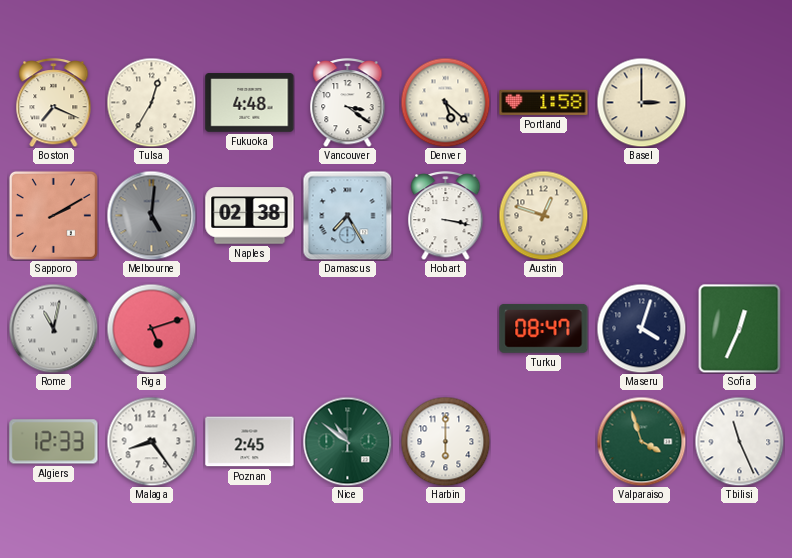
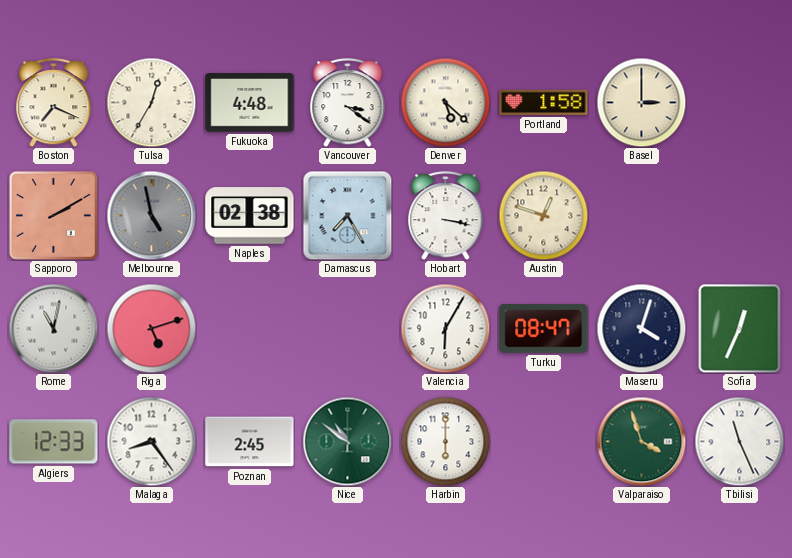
Melbourne: 5:01 -> 4:58
Valencia: none -> 6:05
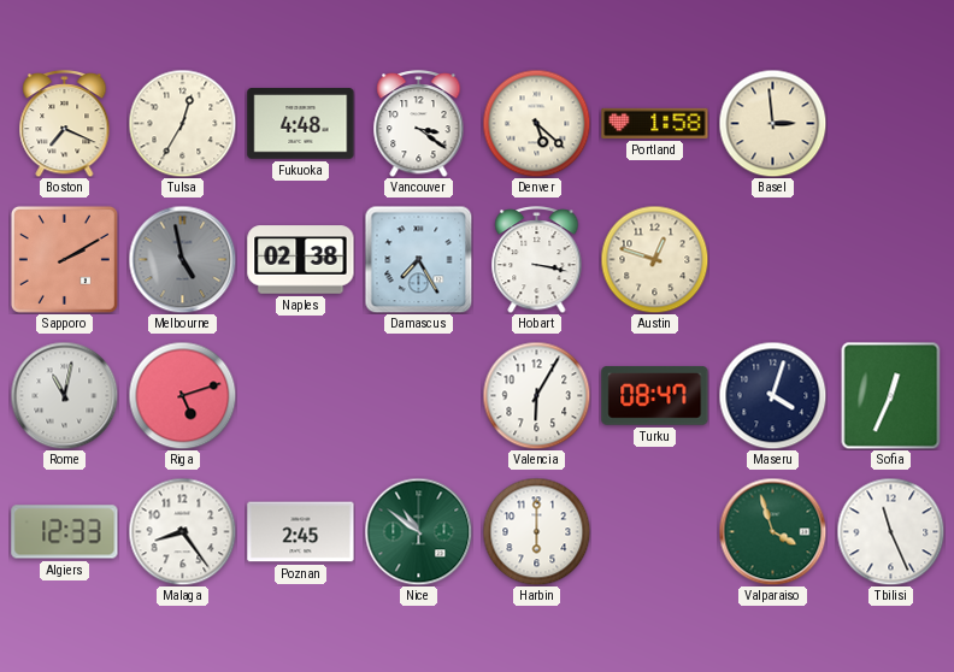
Basel: 3:00 -> 2:59
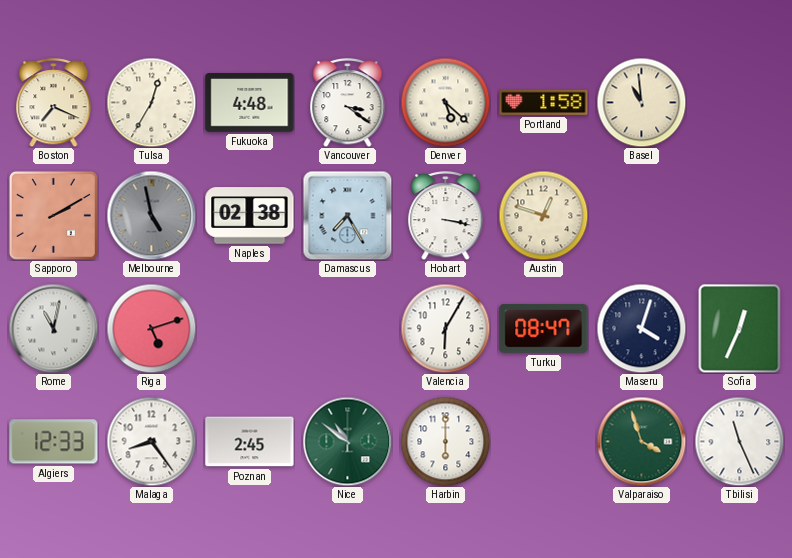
Basel: 2:59 -> 10:59
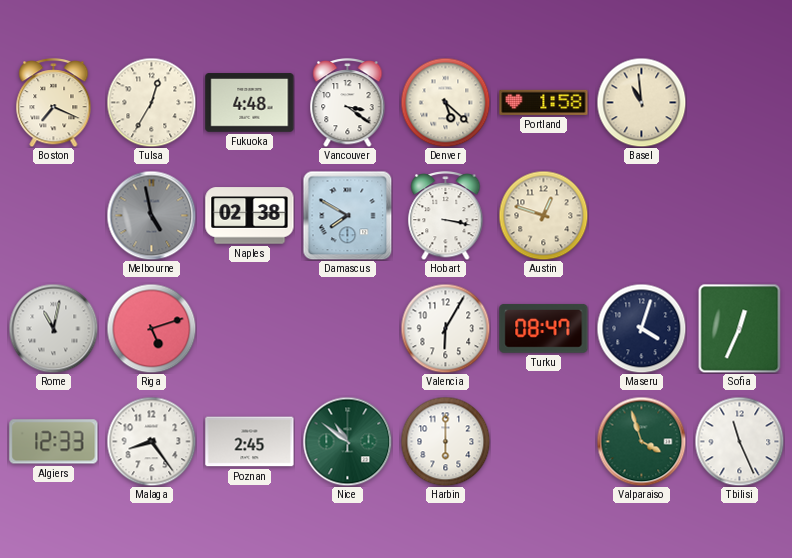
Sapporo: 2:10 -> none
Damascus: 7:25 -> 7:50
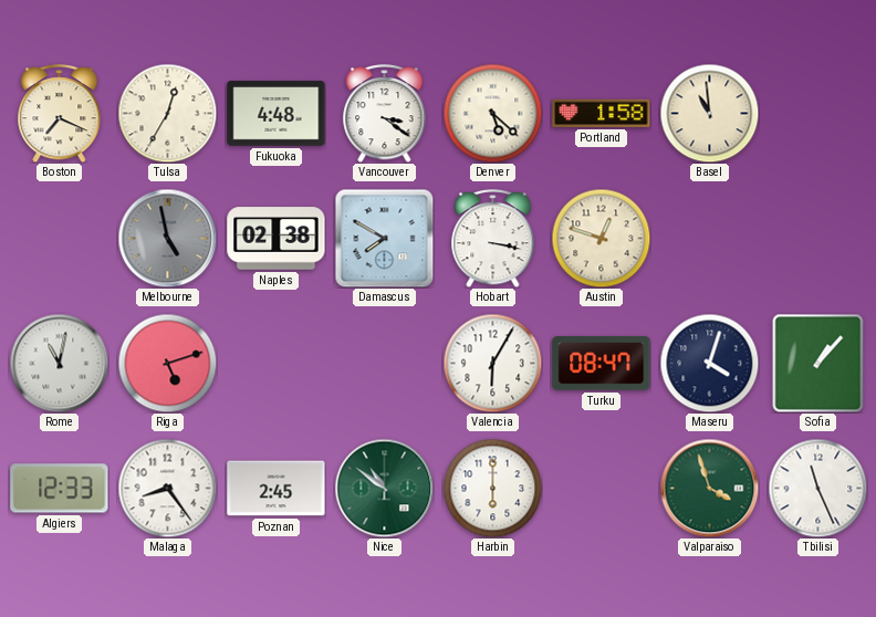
Sofia: 12:34 -> 1:07
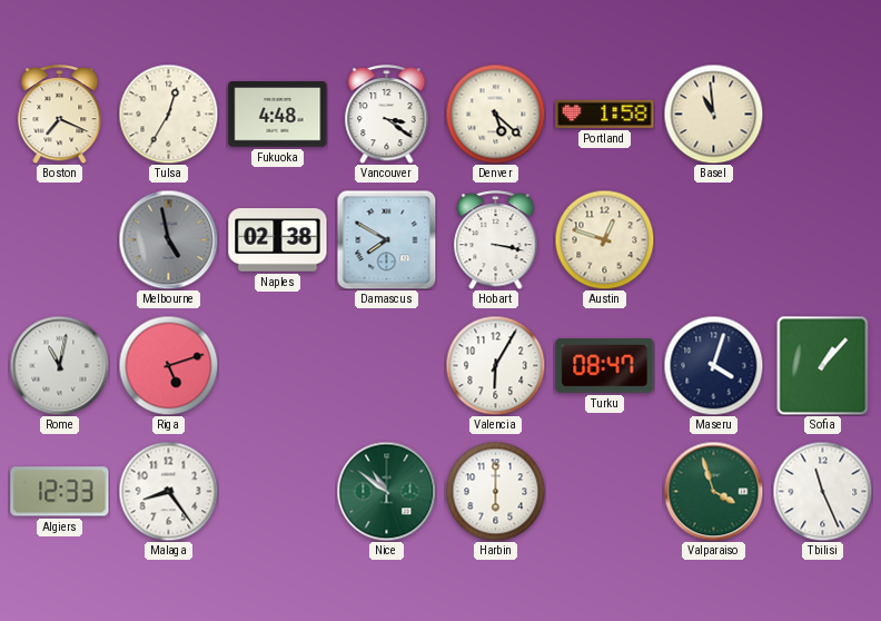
Poznan: 2:45 -> none
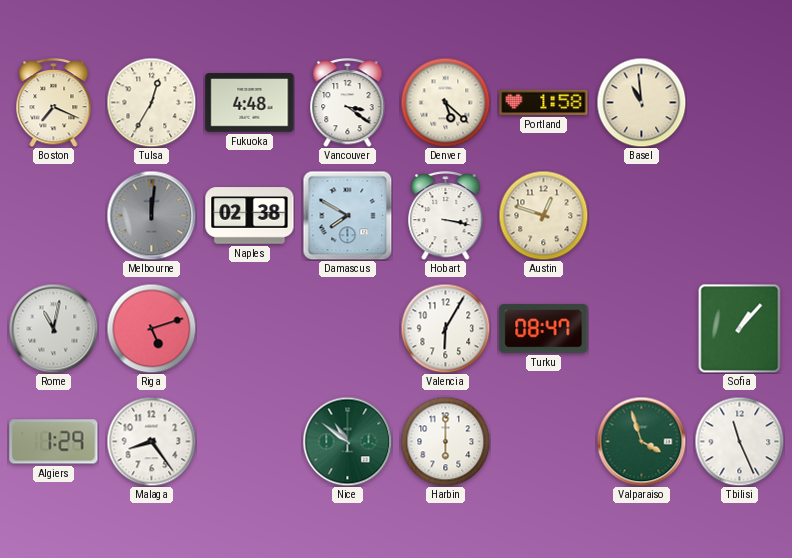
Melbourne: 4:58 -> 12:01
Maseru: 4:03 -> none
Algiers: 12:33 -> 1:29
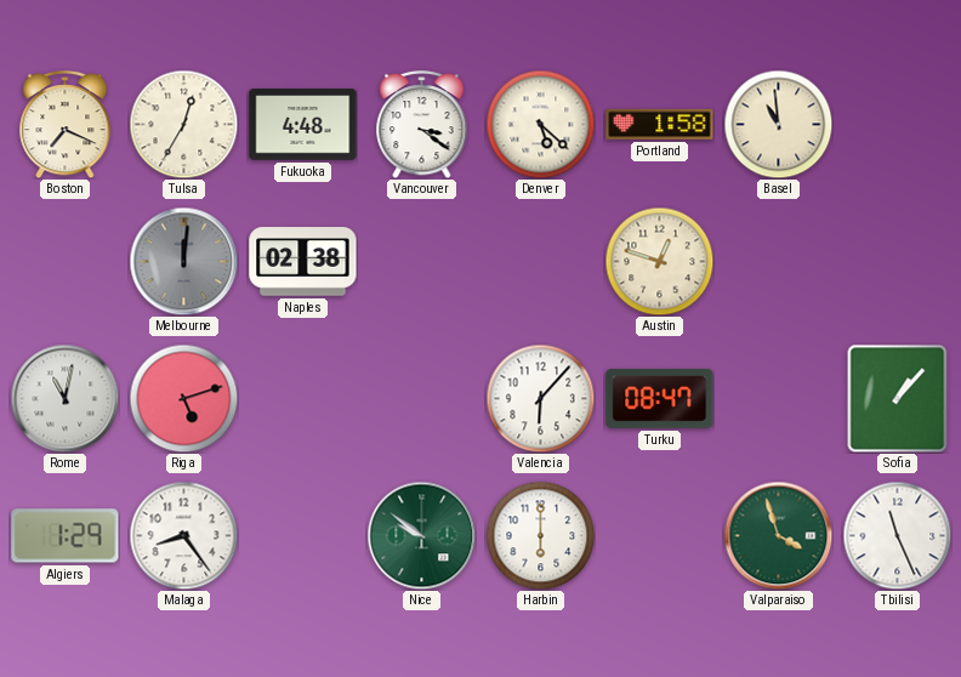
Damascus: 7:50 -> none
Hobart: 3:17 -> none
Valencia: 6:05 -> 6:07
Nice: 10:51 -> 9:51
